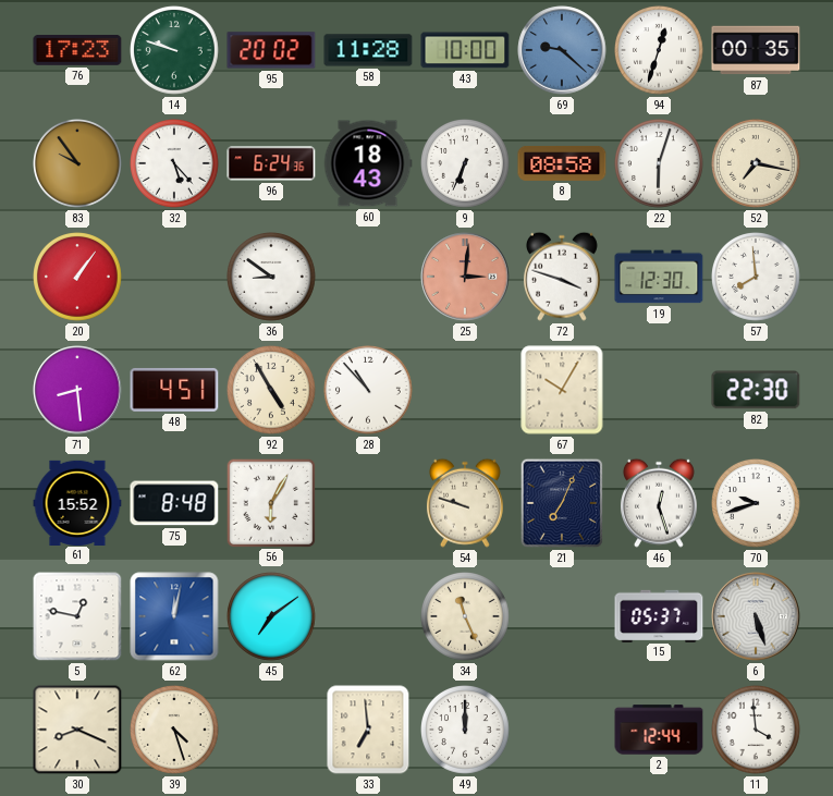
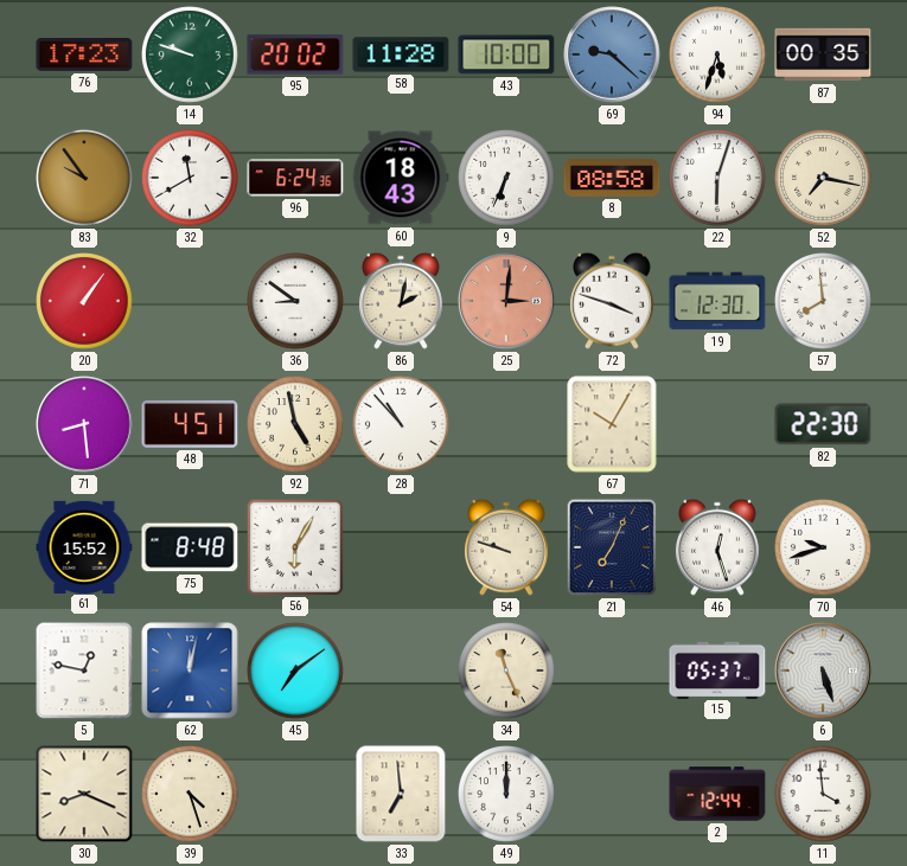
94: 12:33 -> 5:33
32: 5:23 -> 11:40
86: none -> 2:02
92: 4:55 -> 4:58
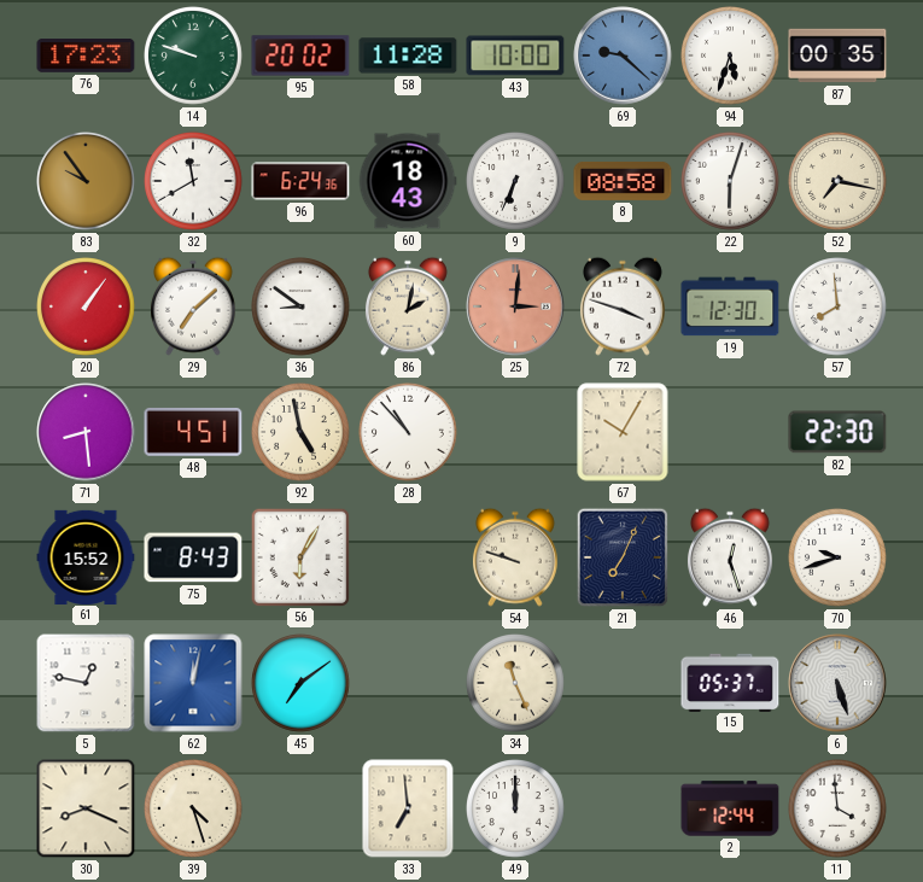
29: none -> 7:08
75: 8:48 -> 8:43
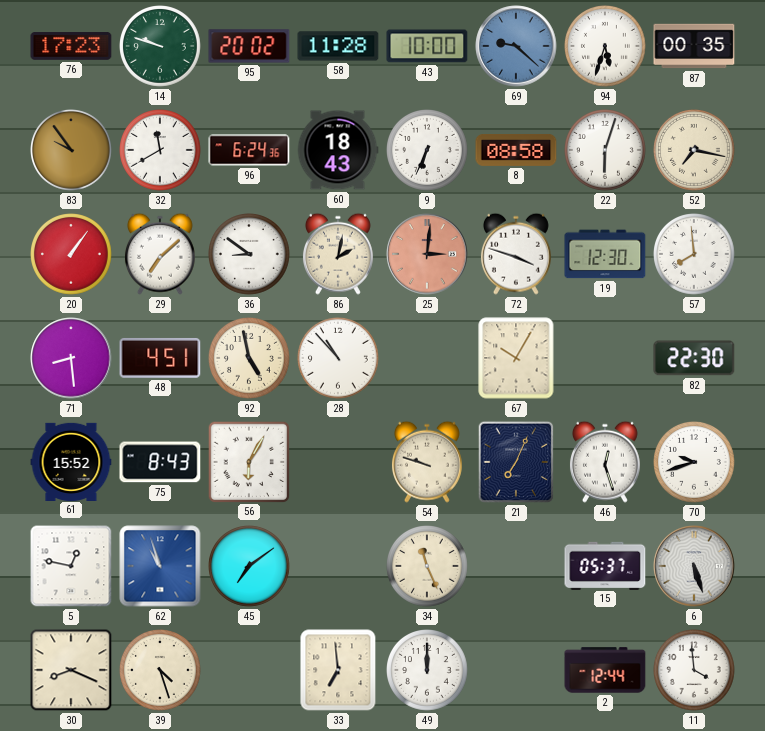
62: 12:02 -> 10:57
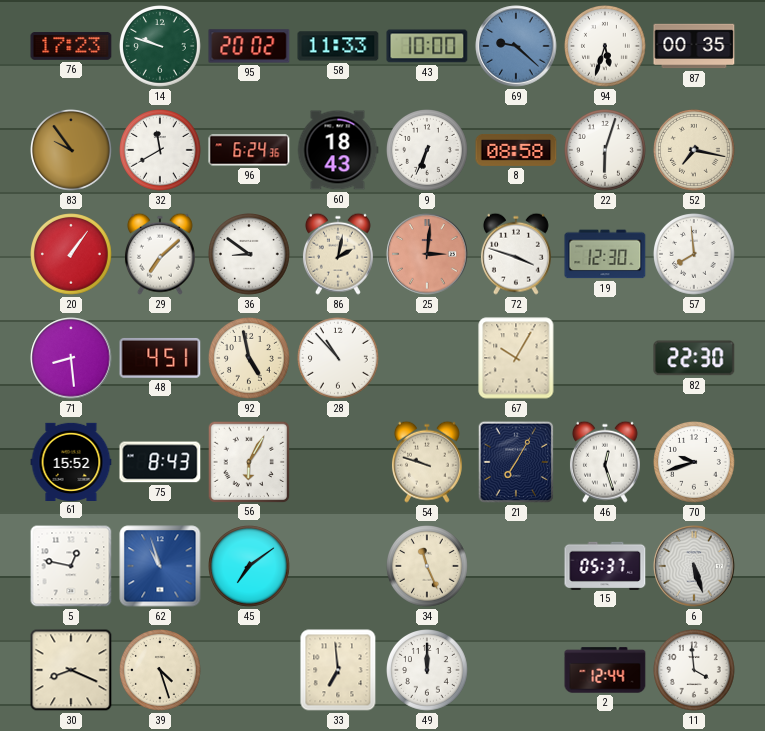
58: 11:28 -> 11:33
21: 7:04 -> 7:05
